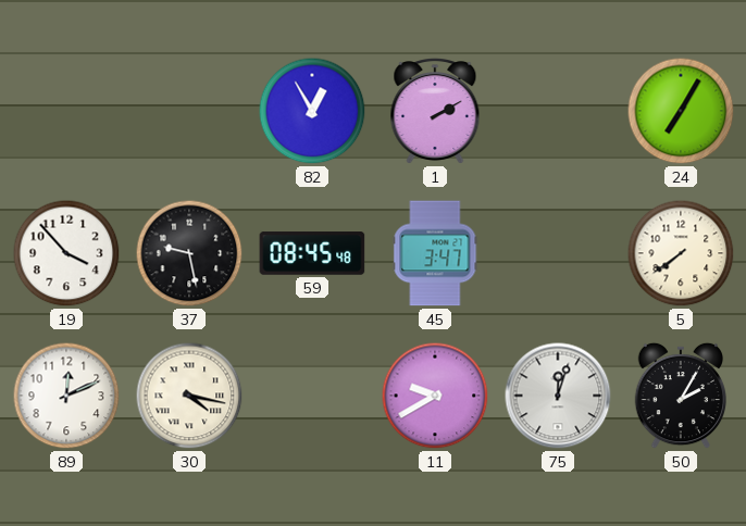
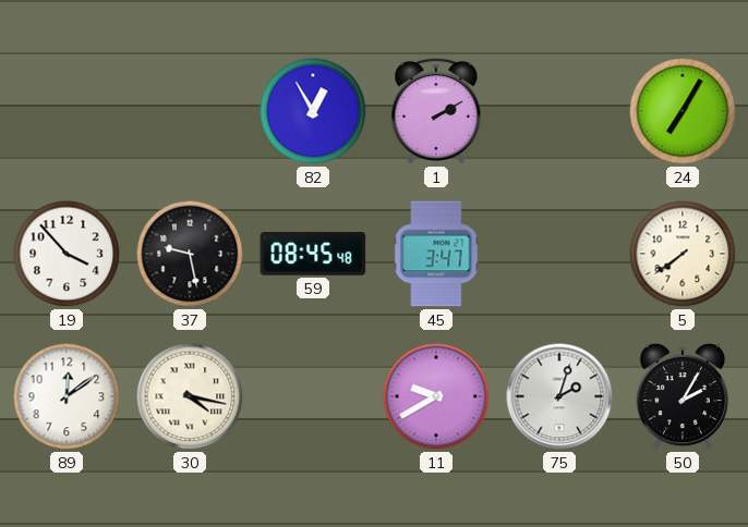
89: 12:11 -> 12:09
75: 12:03 -> 2:03
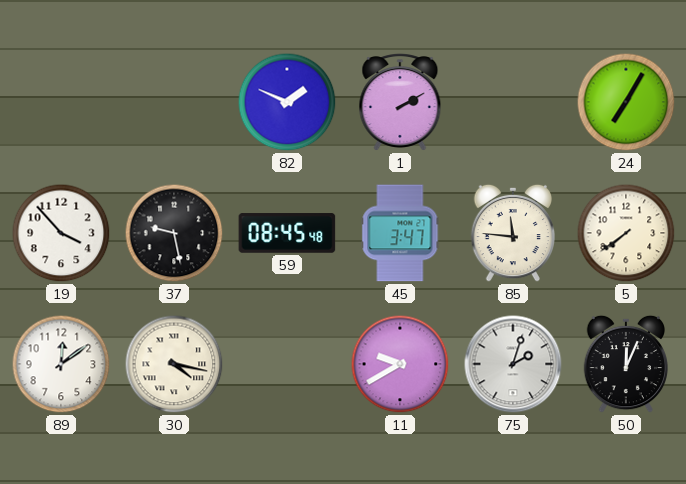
82: 12:55 -> 1:49
85: none -> 11:46
50: 2:05 -> 12:04
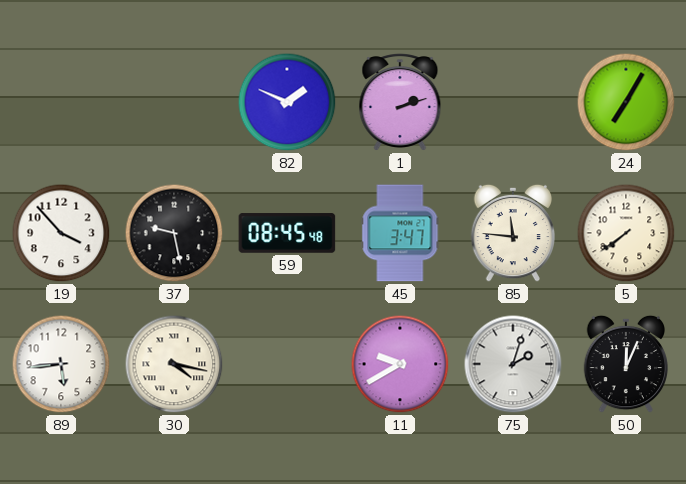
1: 2:10 -> 2:12
89: 12:09 -> 5:44
